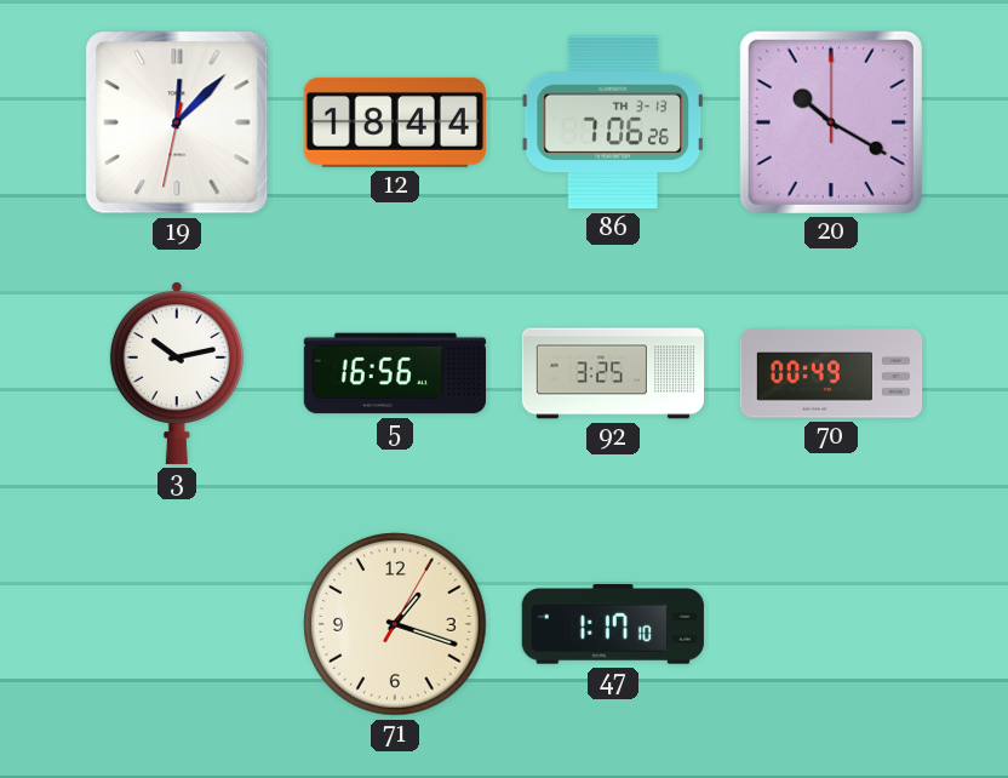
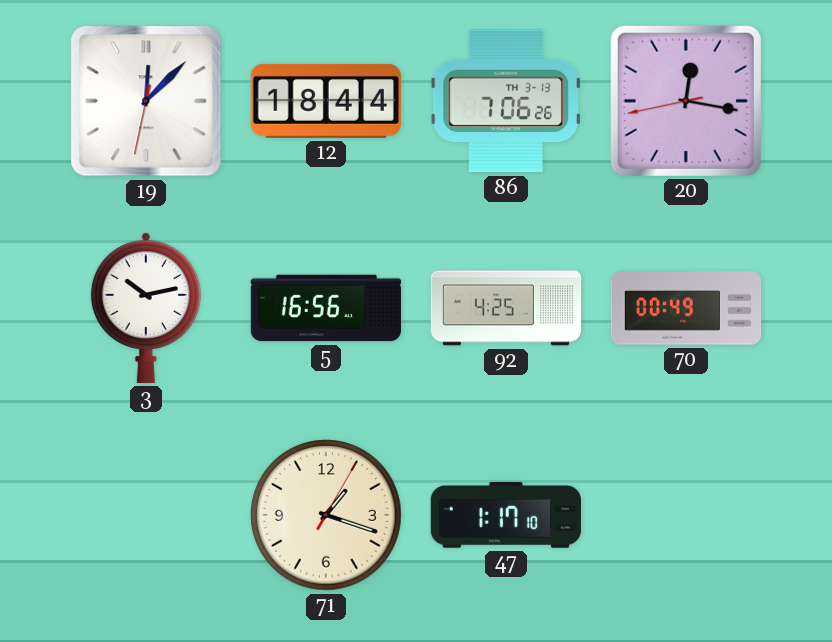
20: 10:20 -> 12:16
92: 3:25 -> 4:25
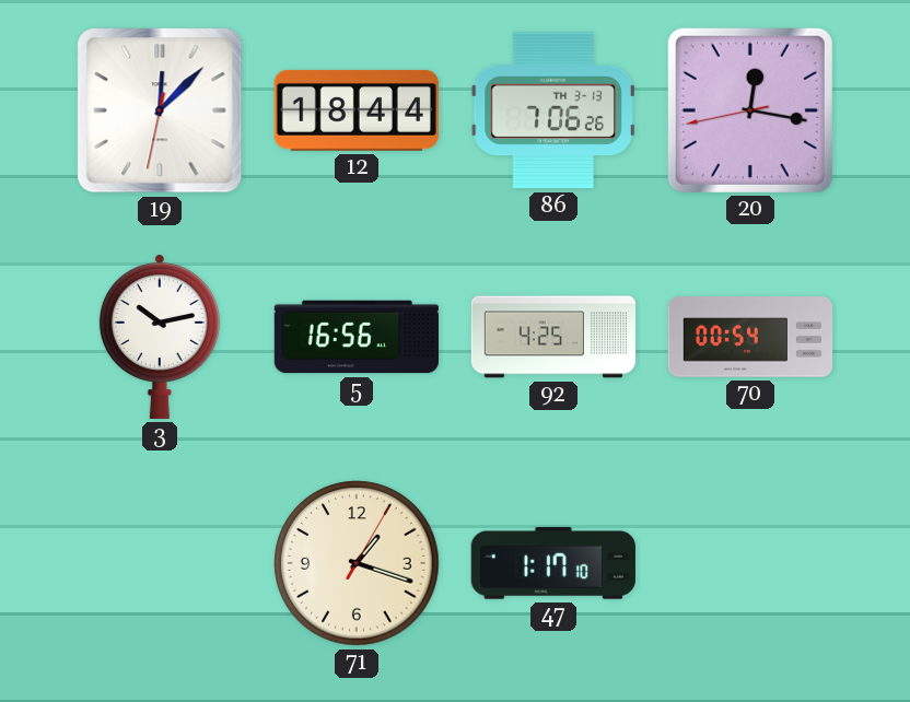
70: 00:49 -> 00:54
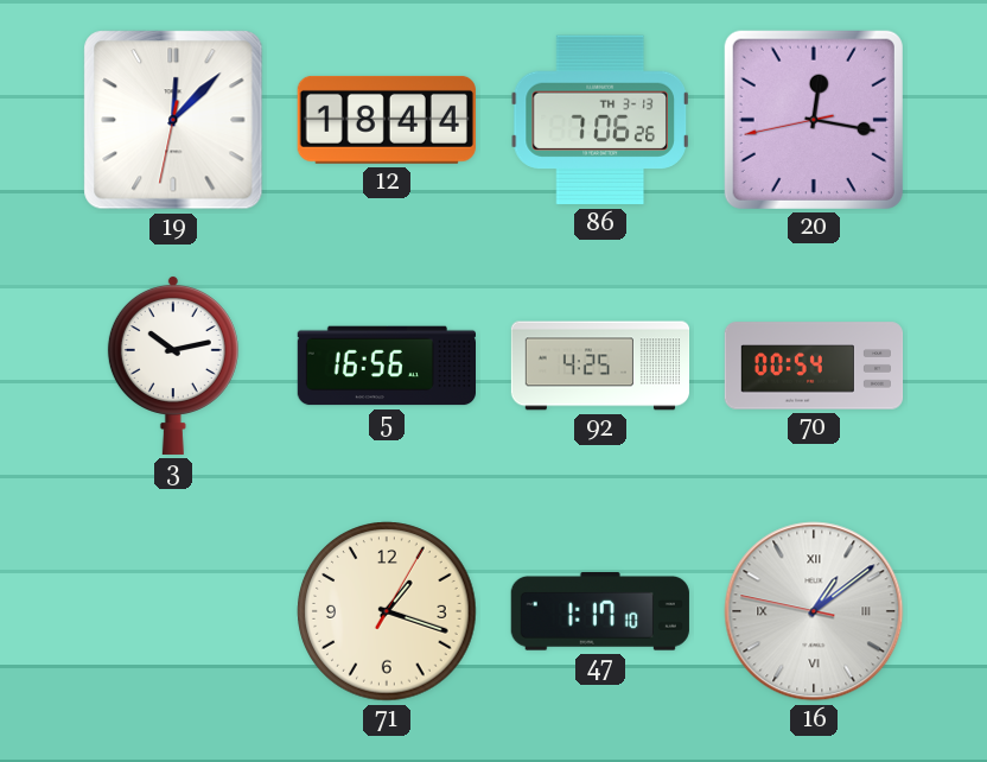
16: none -> 1:08
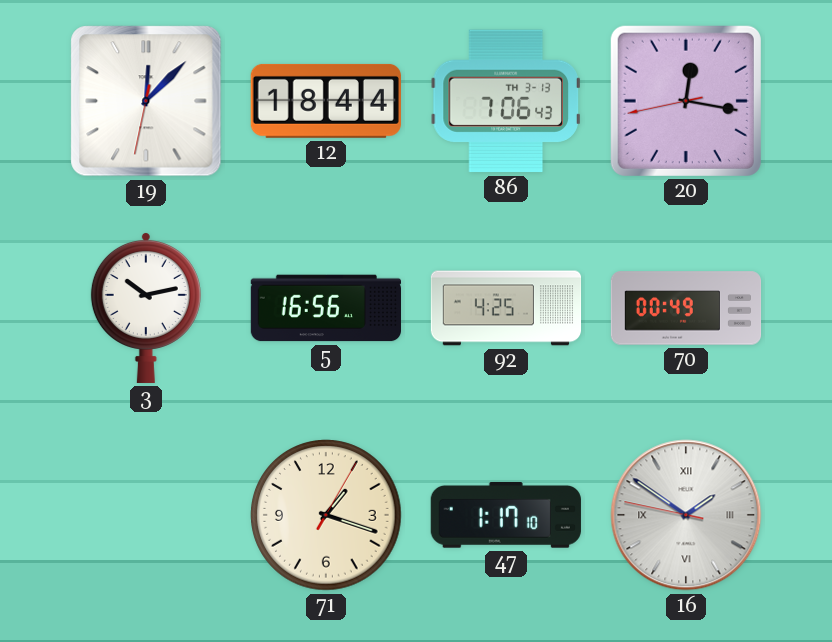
86: 7:06:26 -> 7:06:43
70: 00:54 -> 00:49
16: 1:08 -> 1:50
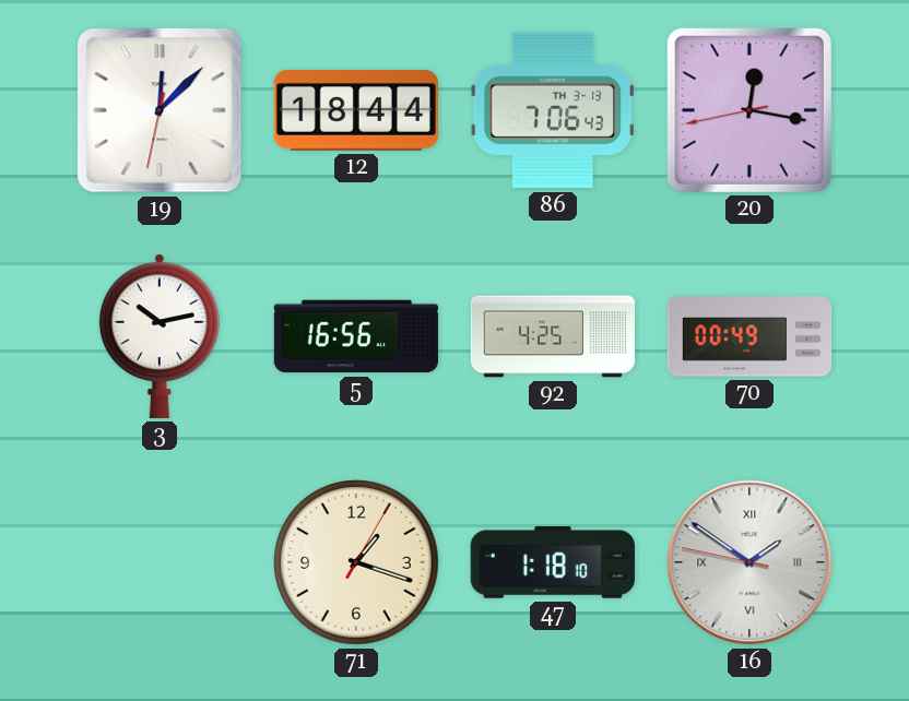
47: 1:17 -> 1:18
